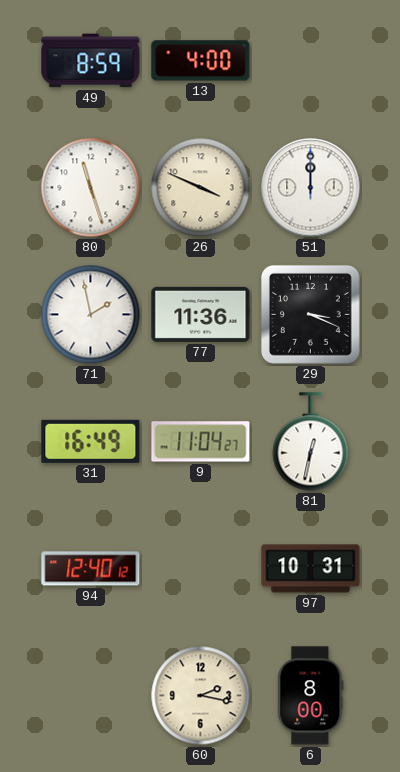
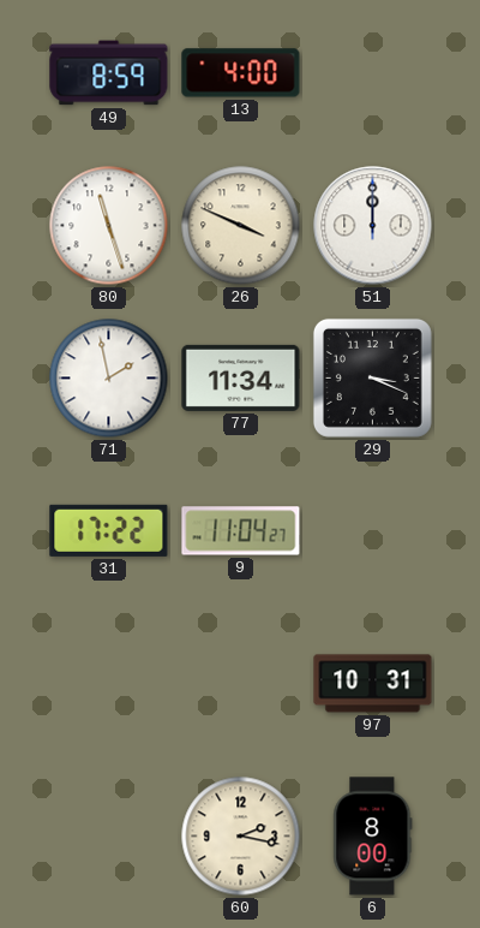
77: 11:36 -> 11:34
31: 16:49 -> 17:22
81: 12:32 -> none
94: 12:40 -> none
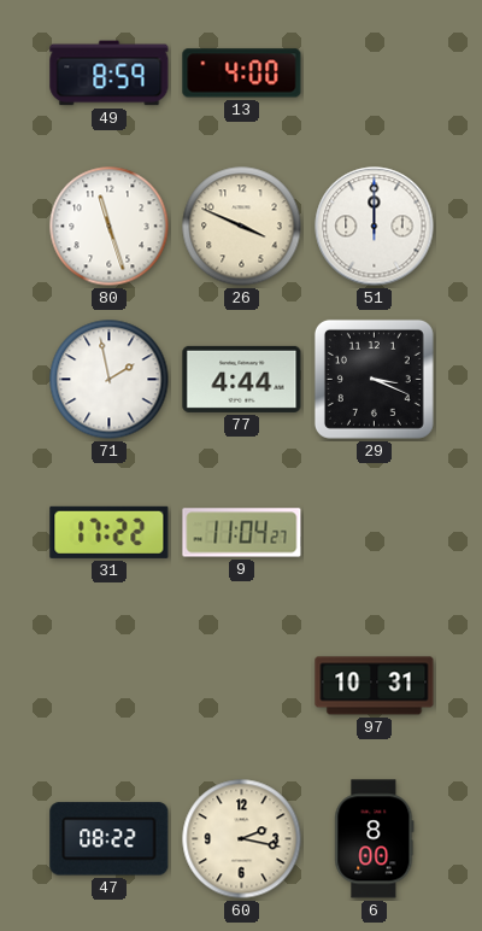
77: 11:34 -> 4:44
47: none -> 08:22
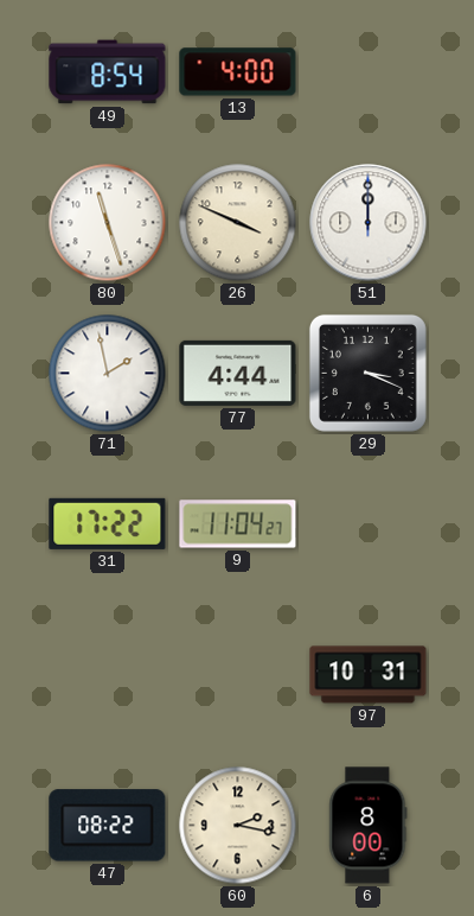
49: 8:59 -> 8:54
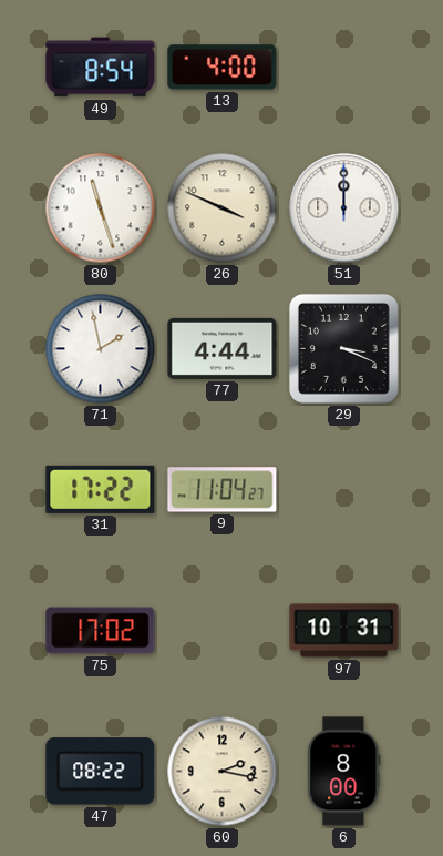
75: none -> 17:02
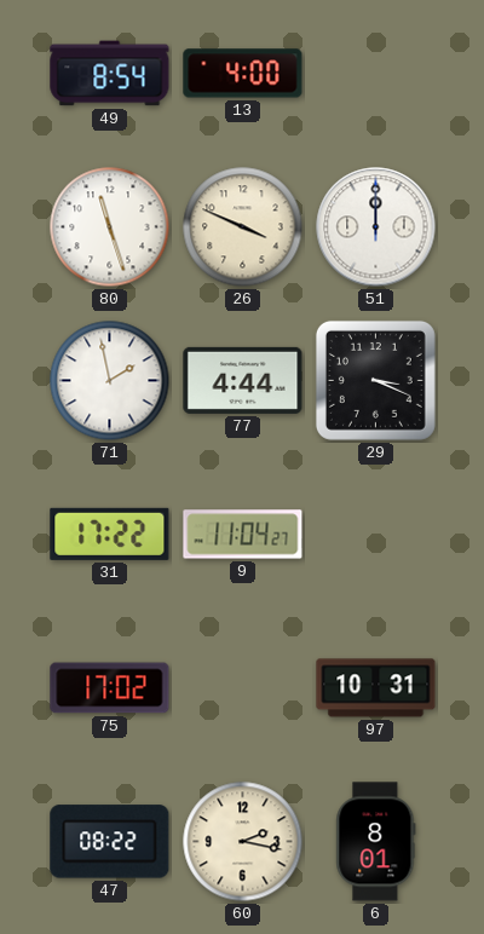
6: 8:00 -> 8:01
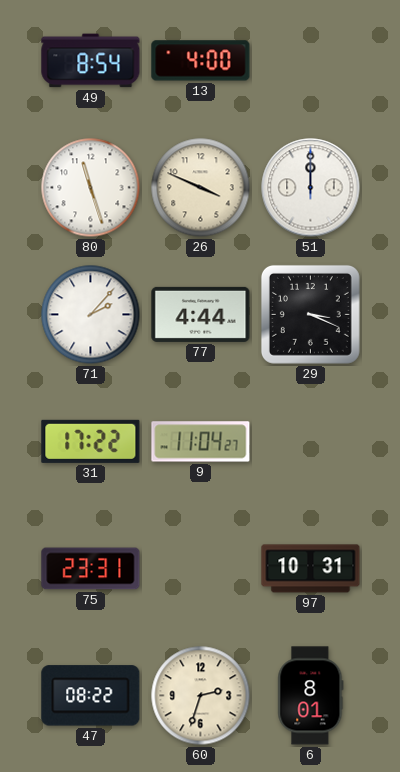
71: 1:58 -> 2:07
75: 17:02 -> 23:31
60: 2:17 -> 2:33
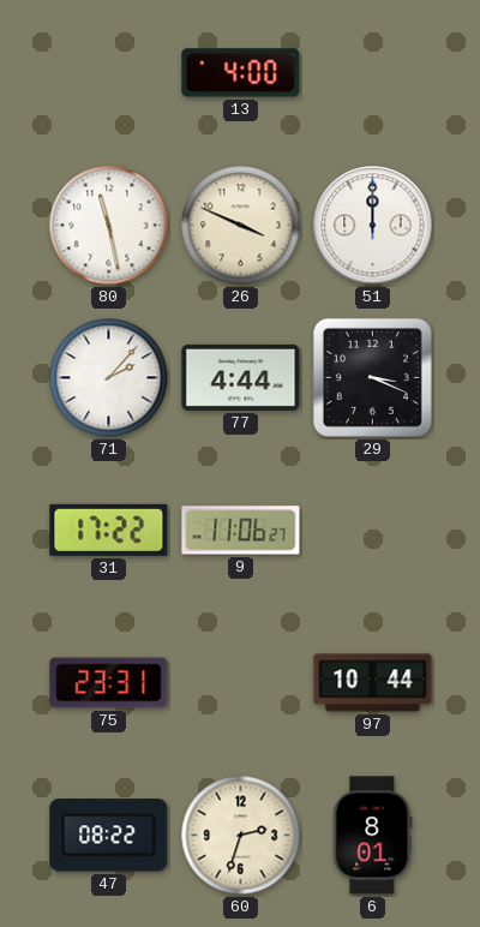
49: 8:54 -> none
80: 11:27 -> 11:28
9: 11:04 -> 11:06
97: 10:31 -> 10:44
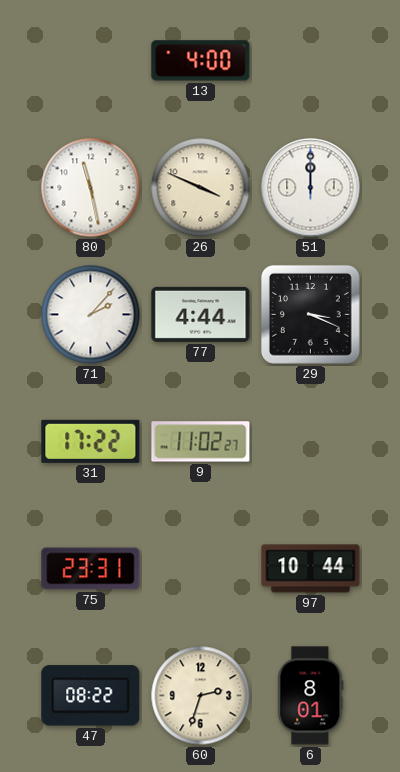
9: 11:06 -> 11:02
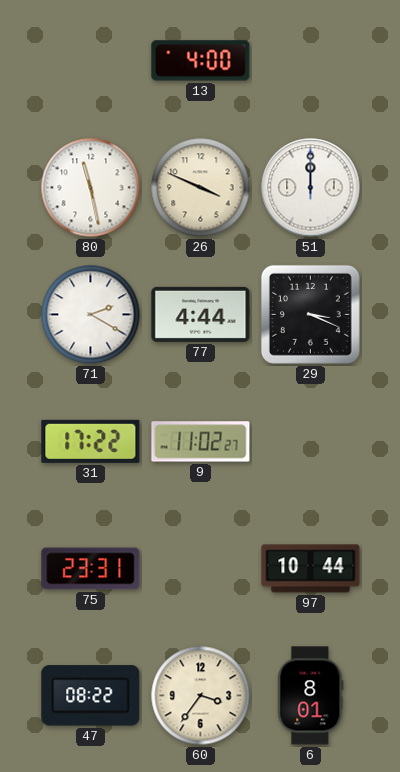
71: 2:07 -> 2:20
60: 2:33 -> 3:36
